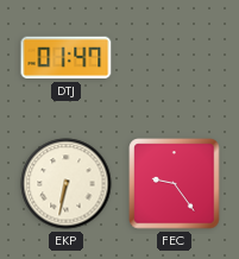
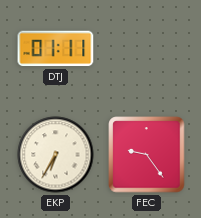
DTJ: 01:47 -> 01:11
EKP: 6:32 -> 6:35
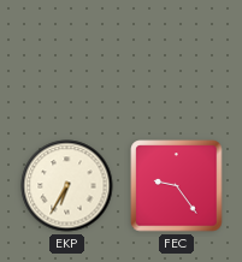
DTJ: 01:11 -> none
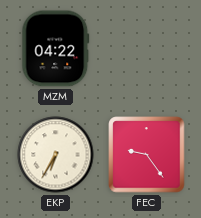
MZM: none -> 04:22
